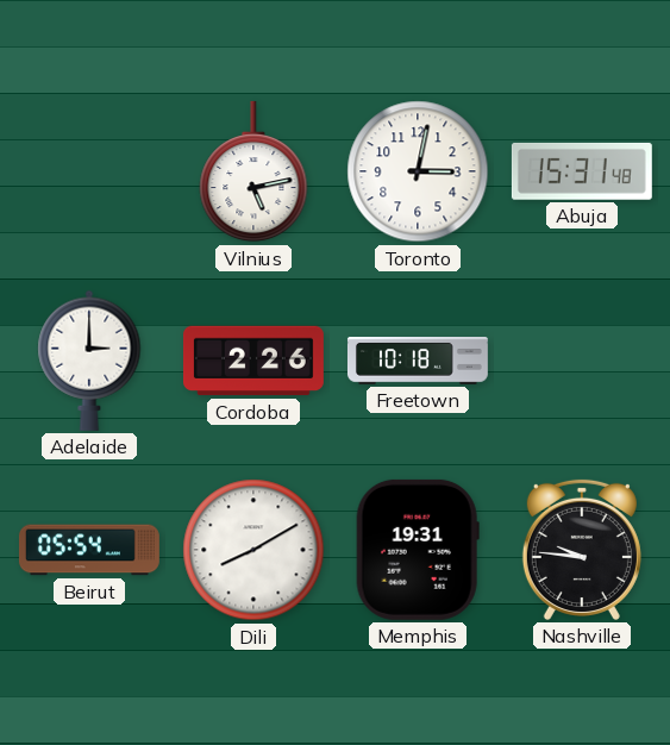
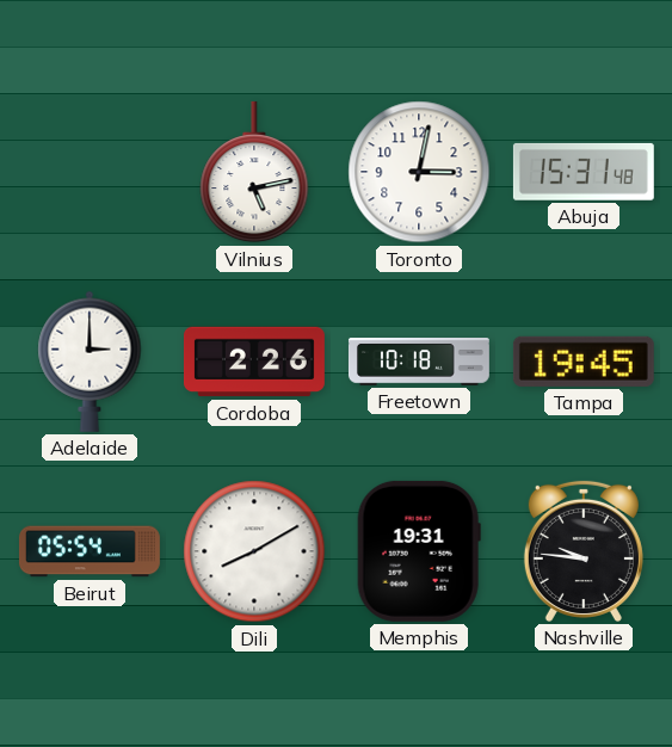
Tampa: none -> 19:45
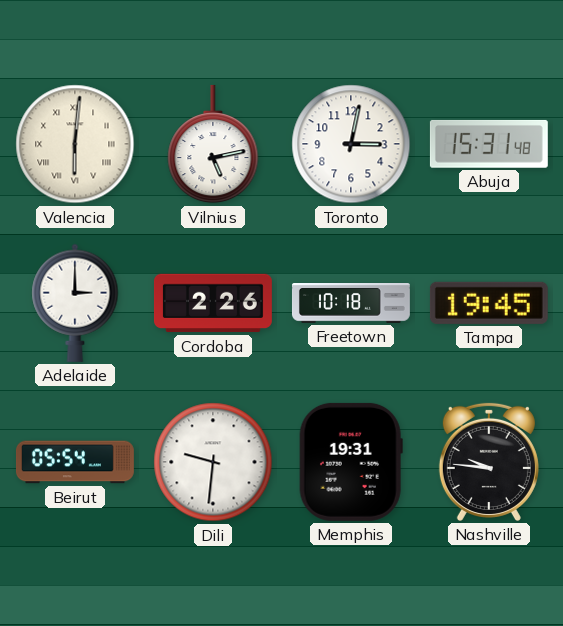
Valencia: none -> 6:01
Dili: 8:10 -> 9:31
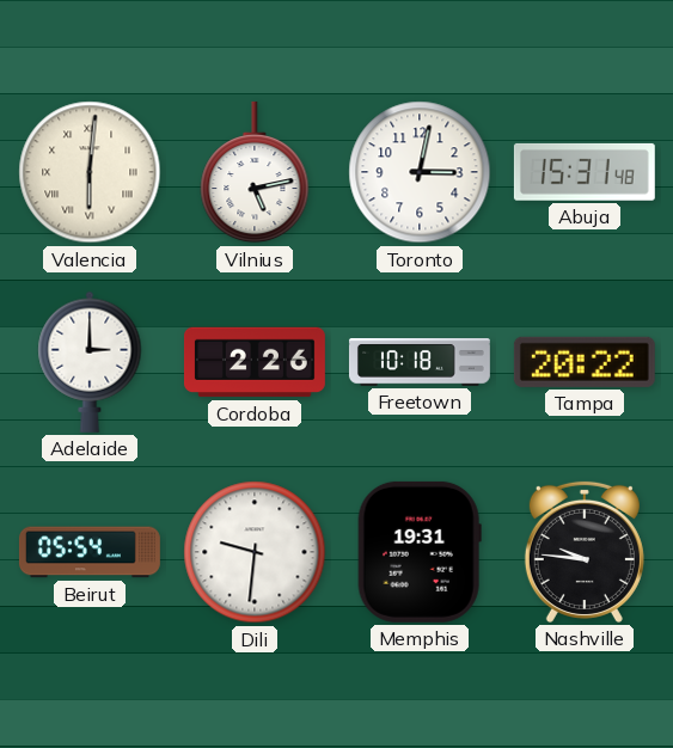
Tampa: 19:45 -> 20:22
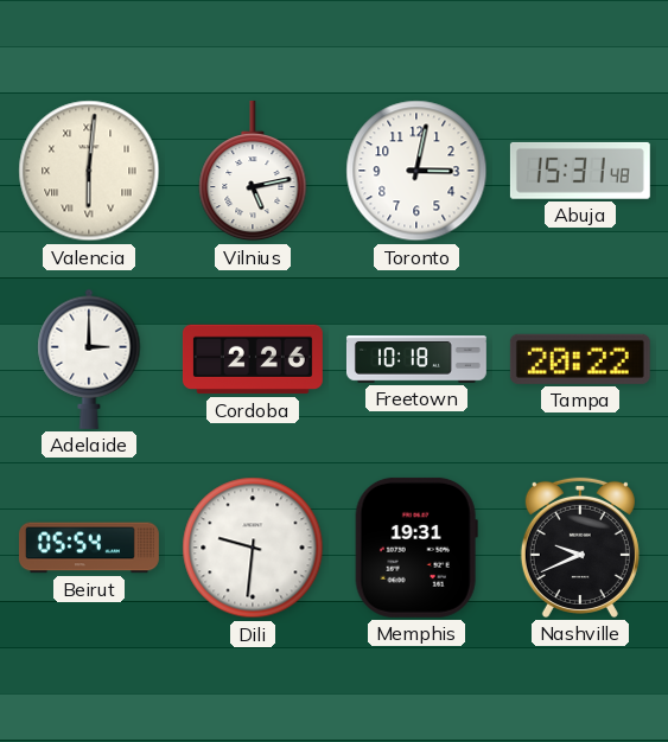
Nashville: 9:46 -> 9:41
